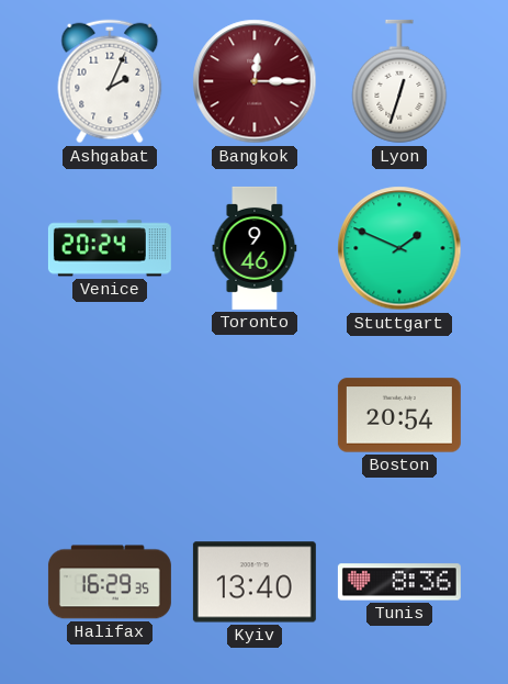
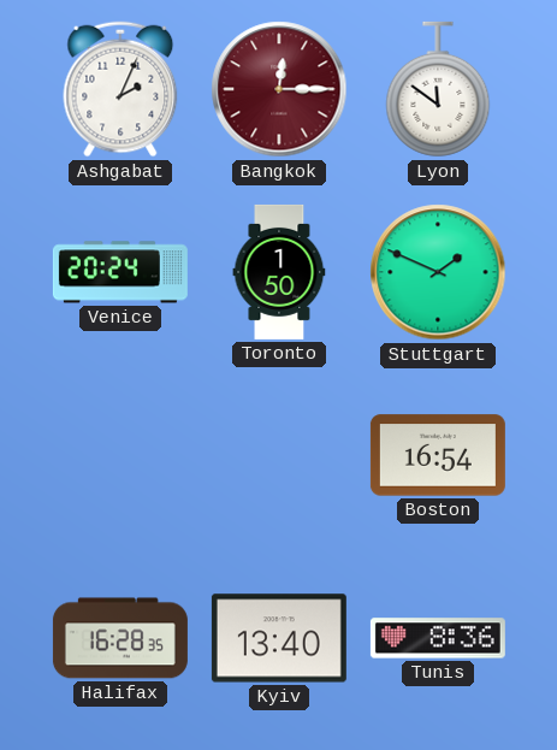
Lyon: 12:33 -> 11:51
Toronto: 9:46 -> 1:50
Boston: 20:54 -> 16:54
Halifax: 16:29 -> 16:28
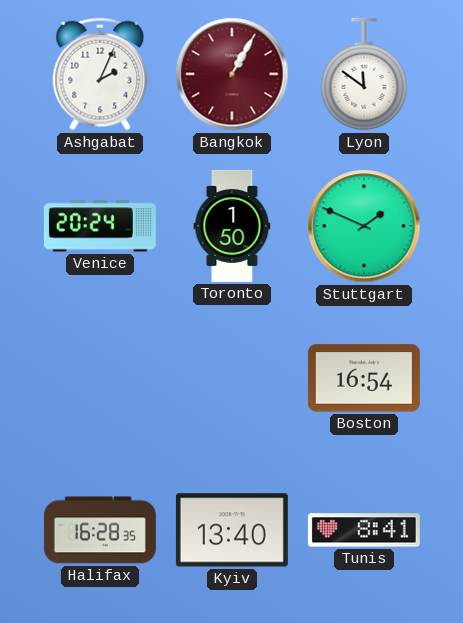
Bangkok: 12:15 -> 1:05
Tunis: 8:36 -> 8:41
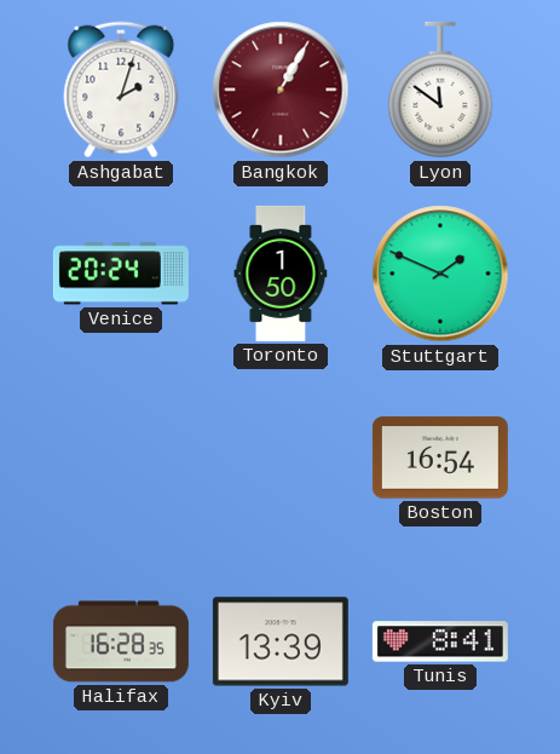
Ashgabat: 2:04 -> 2:03
Kyiv: 13:40 -> 13:39
